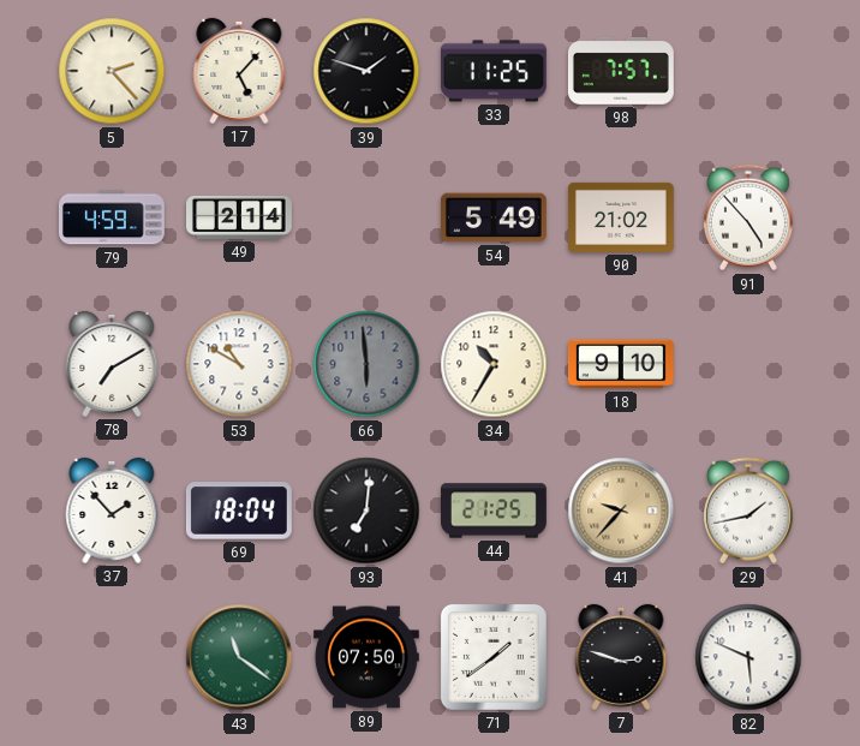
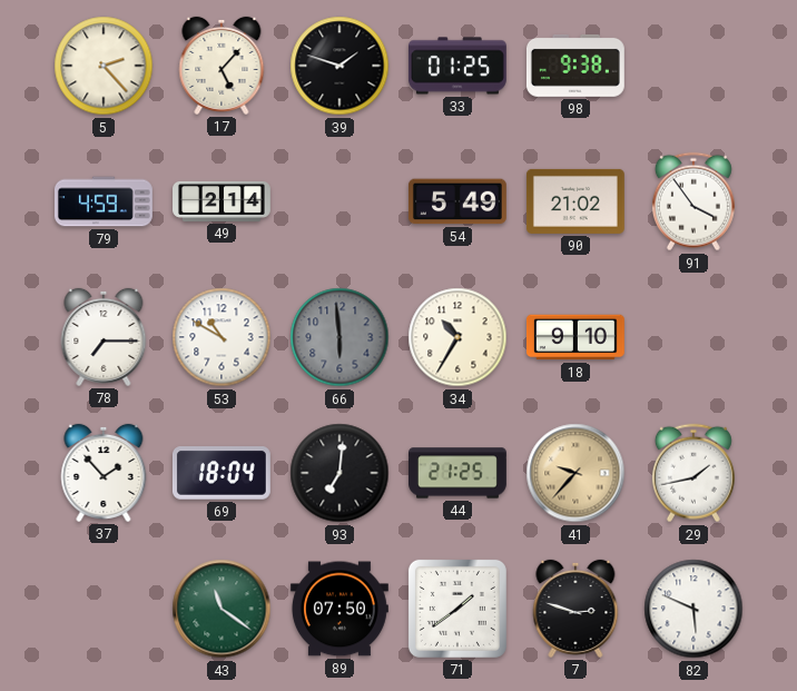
33: 11:25 -> 01:25
98: 7:57 -> 9:38
91: 4:53 -> 3:54
78: 7:10 -> 7:15
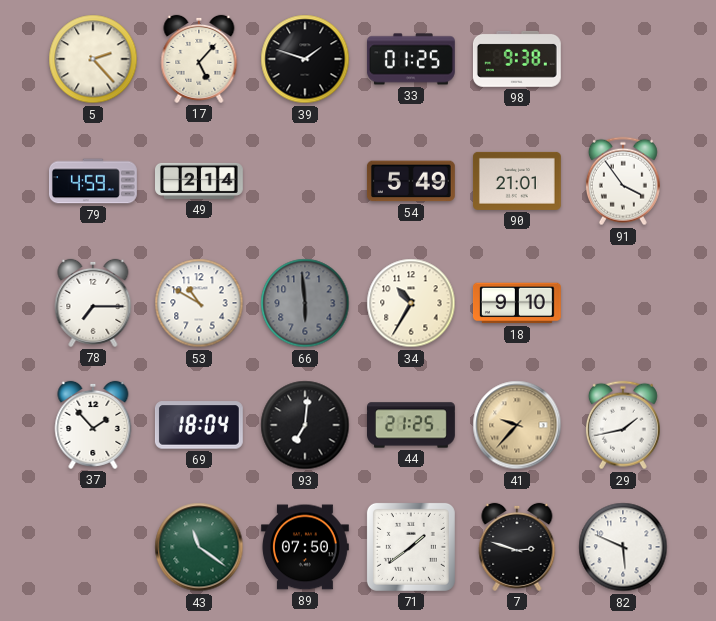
90: 21:02 -> 21:01
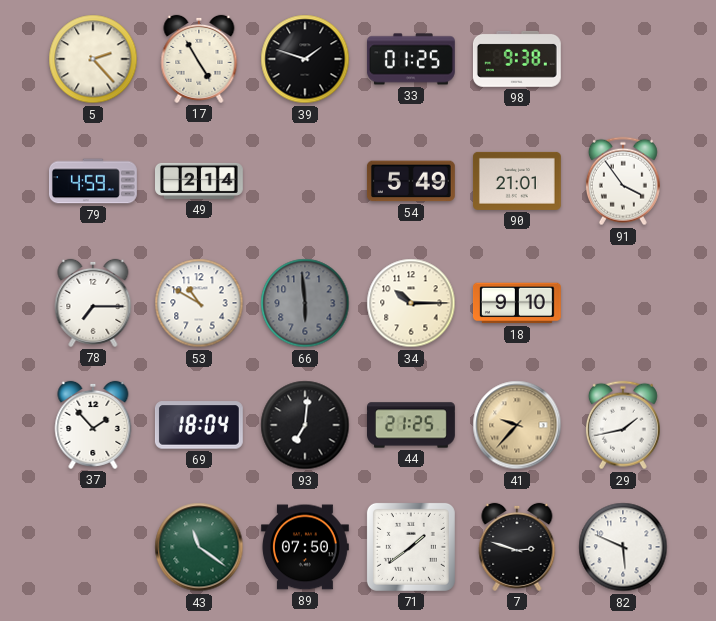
17: 5:07 -> 4:55
34: 10:35 -> 10:15
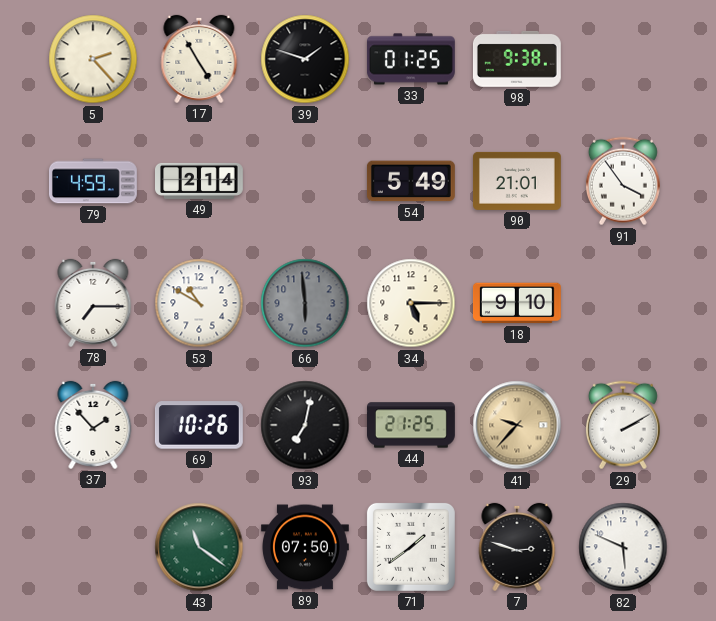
34: 10:15 -> 5:15
69: 18:04 -> 10:26
93: 7:01 -> 7:02
29: 1:43 -> 2:10
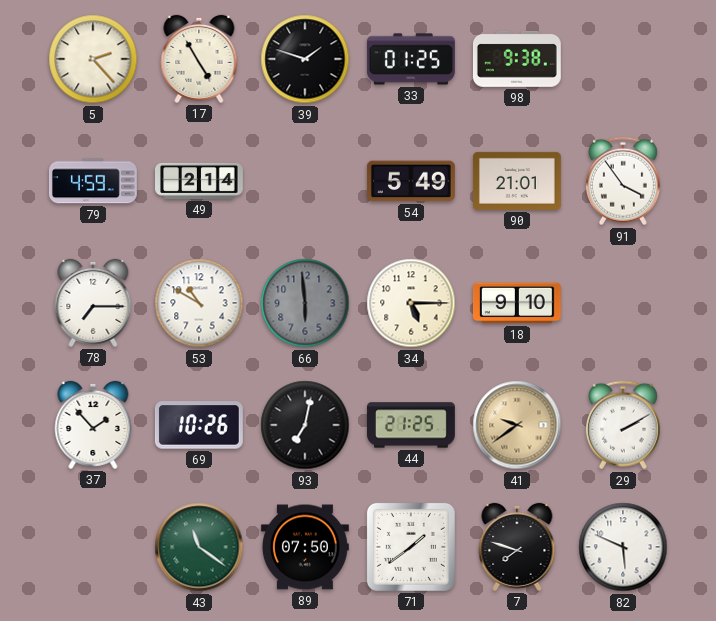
41: 9:37 -> 9:39
7: 2:48 -> 7:48
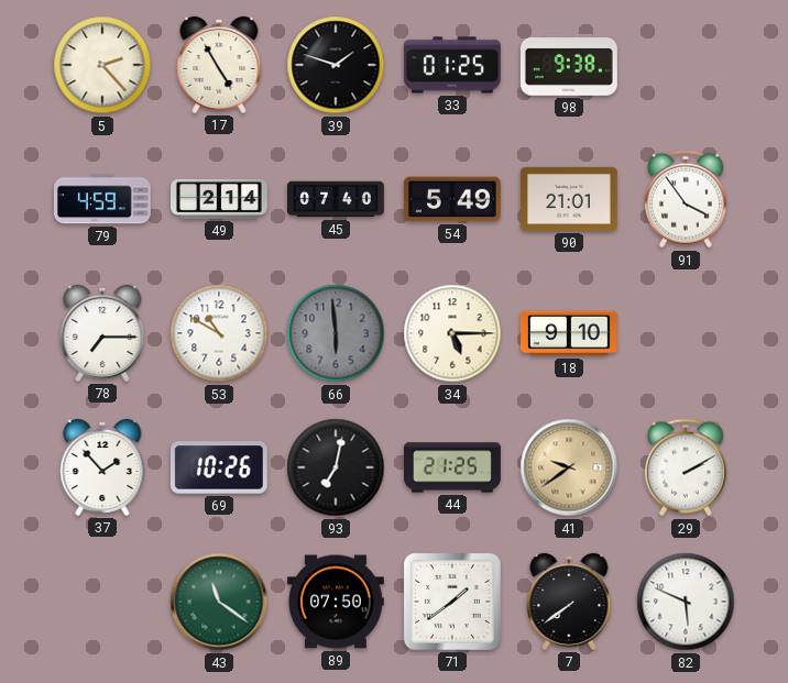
45: none -> 07:40
7: 7:48 -> 7:39
